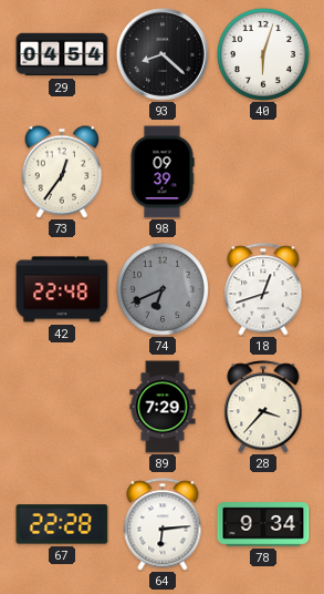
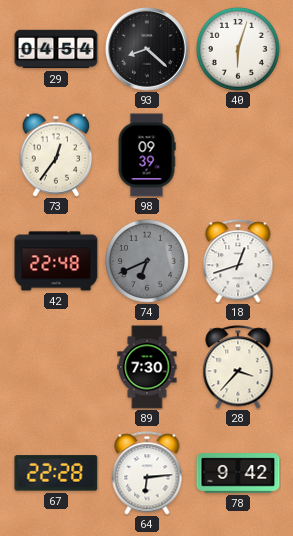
89: 7:29 -> 7:30
78: 9:34 -> 9:42
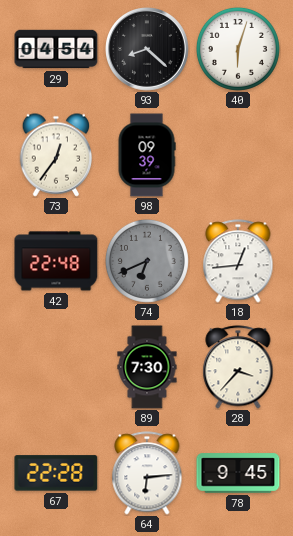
18: 12:42 -> 12:44
78: 9:42 -> 9:45
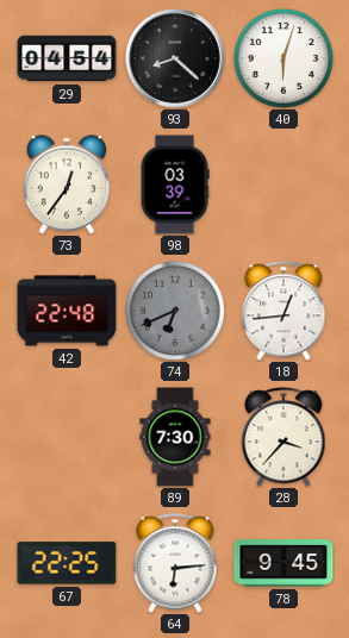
98: 09:39 -> 03:39
67: 22:28 -> 22:25
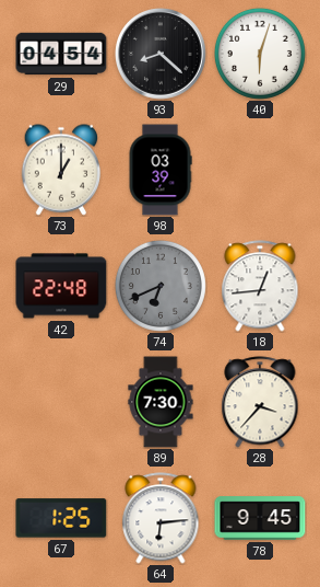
73: 12:36 -> 1:00
67: 22:25 -> 1:25
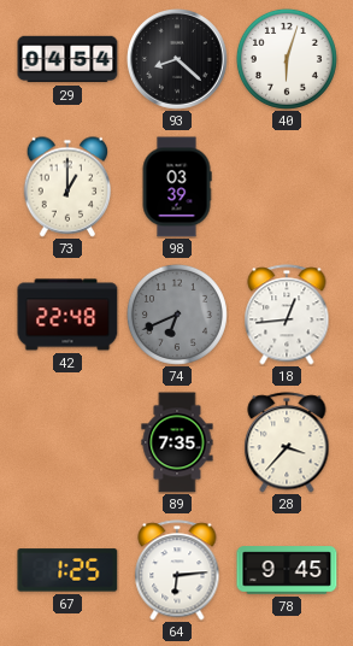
89: 7:30 -> 7:35
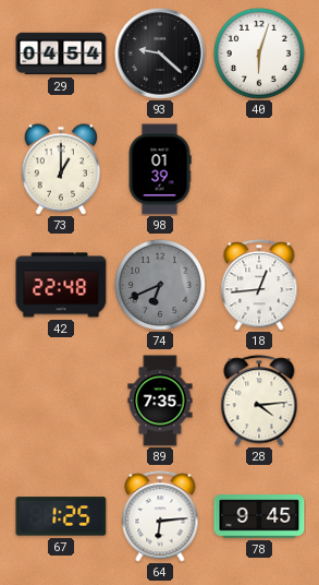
93: 8:22 -> 9:22
98: 03:39 -> 01:39
28: 3:37 -> 4:14
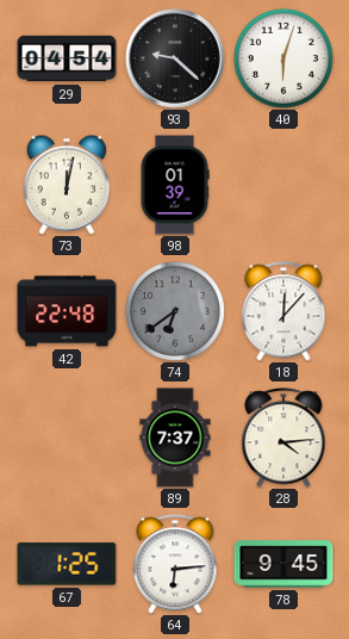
73: 1:00 -> 12:02
74: 6:41 -> 6:39
18: 12:44 -> 12:07
89: 7:35 -> 7:37
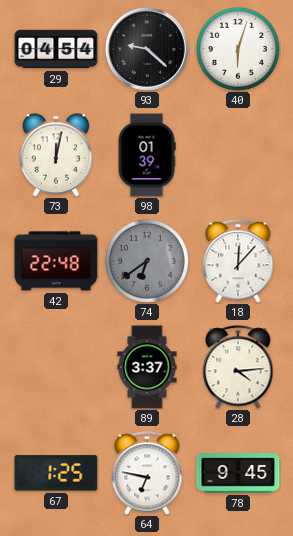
89: 7:37 -> 3:37
64: 6:14 -> 6:47
